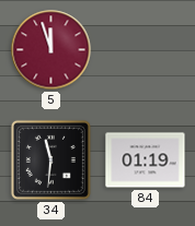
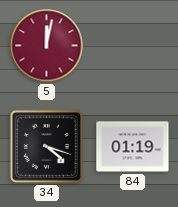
5: 11:57 -> 12:02
34: 11:31 -> 4:18
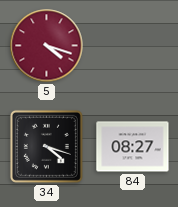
5: 12:02 -> 4:18
84: 01:19 -> 08:27
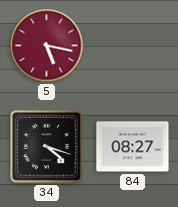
5: 4:18 -> 5:17
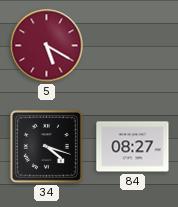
5: 5:17 -> 5:20
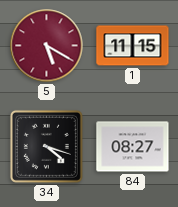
1: none -> 11:15
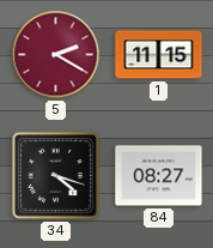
5: 5:20 -> 2:20
